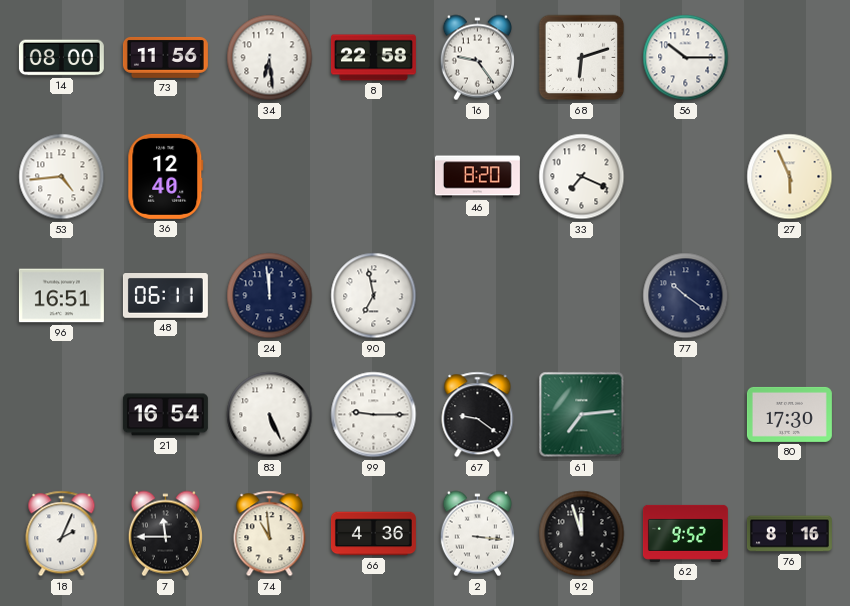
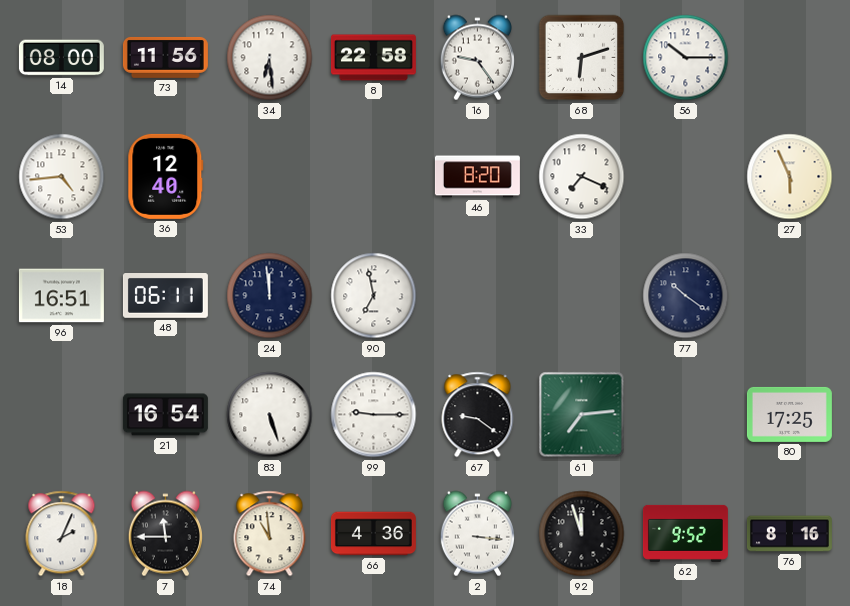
83: 5:26 -> 5:27
80: 17:30 -> 17:25
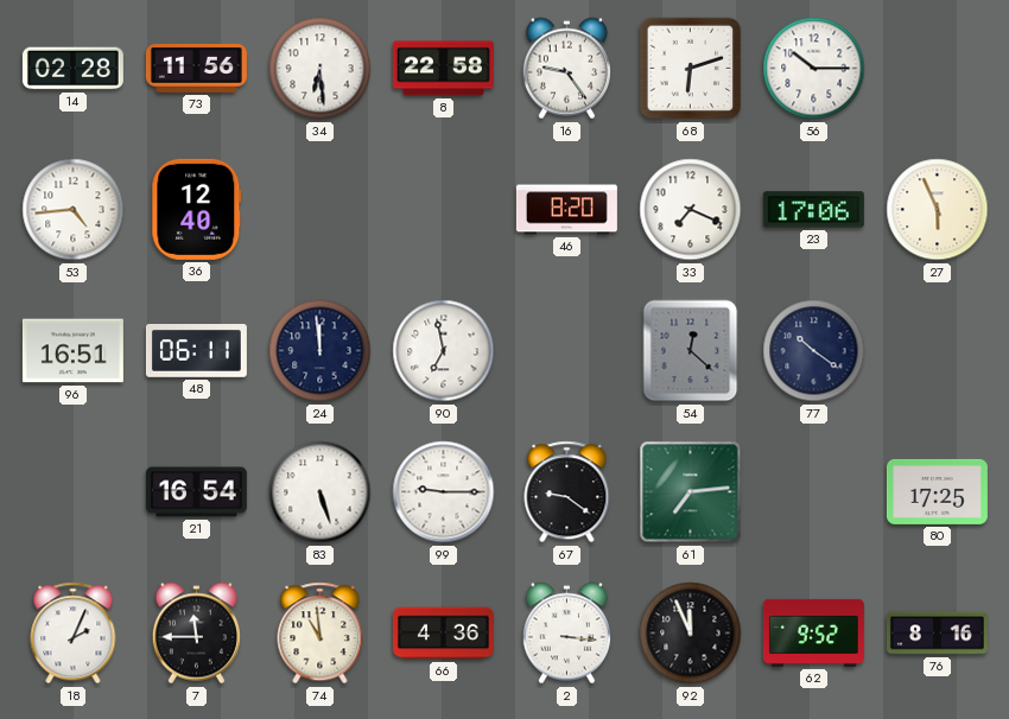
14: 08:00 -> 02:28
23: none -> 17:06
54: none -> 12:22
92: 11:57 -> 11:56
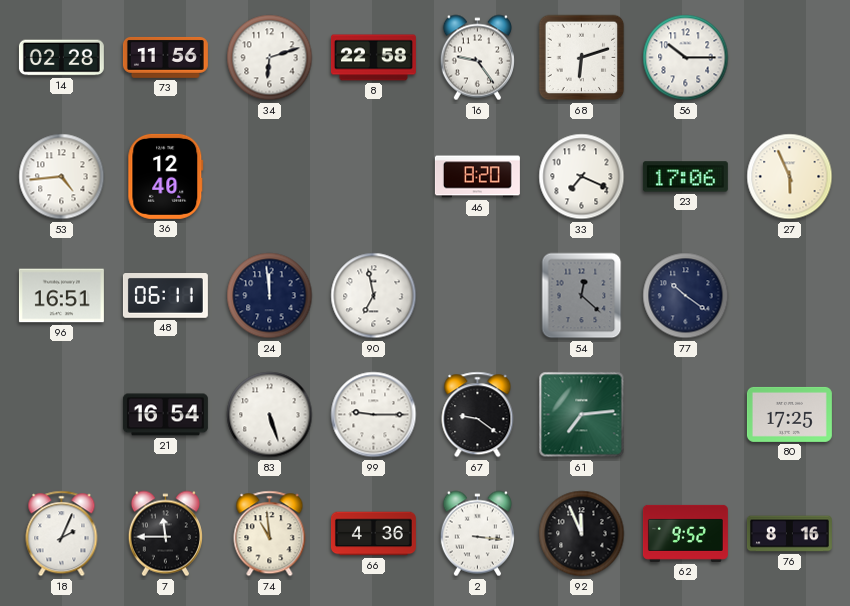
34: 6:29 -> 6:12
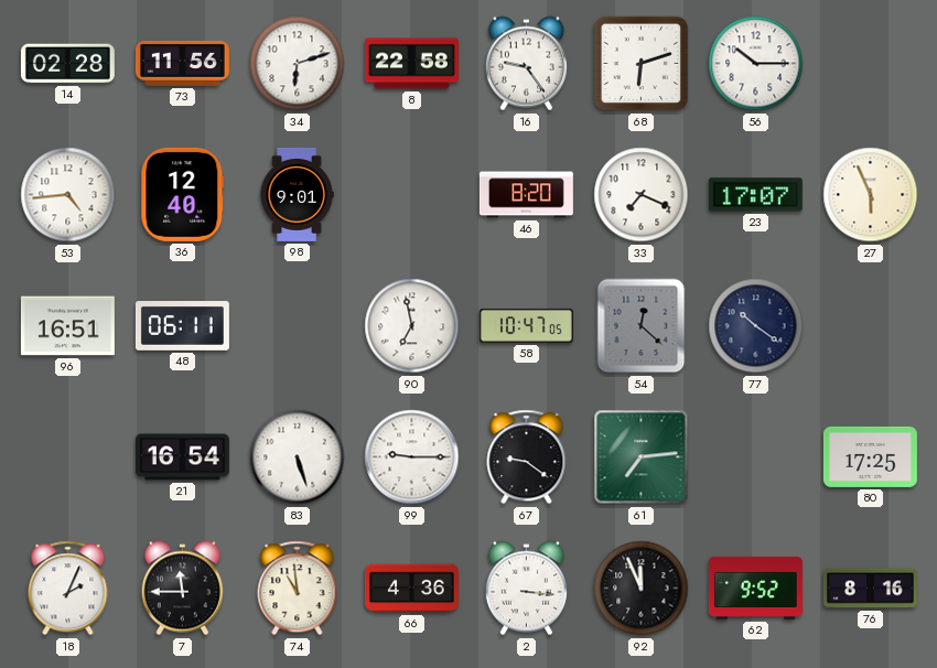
98: none -> 9:01
23: 17:06 -> 17:07
24: 11:59 -> none
58: none -> 10:47
